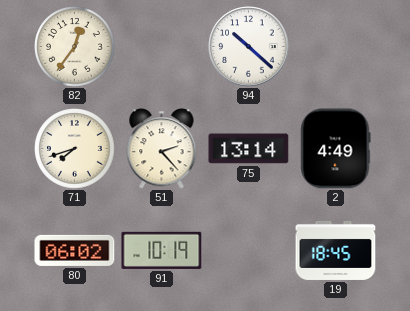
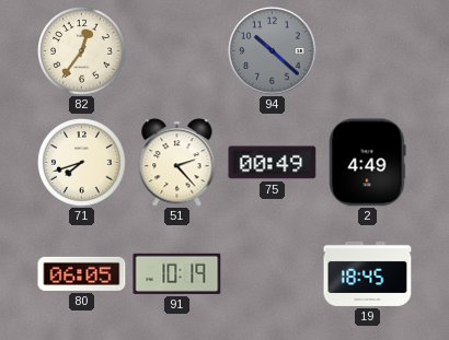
94 dial: white -> grey
75: 13:14 -> 00:49
80: 06:02 -> 06:05
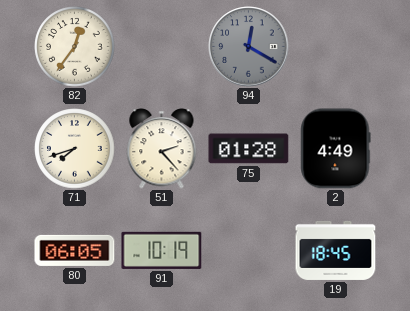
94: 10:22 -> 12:20
75: 00:49 -> 01:28
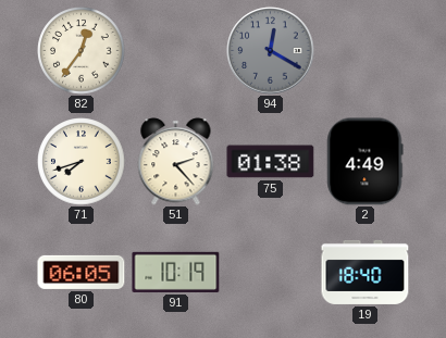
75: 01:28 -> 01:38
19: 18:45 -> 18:40
